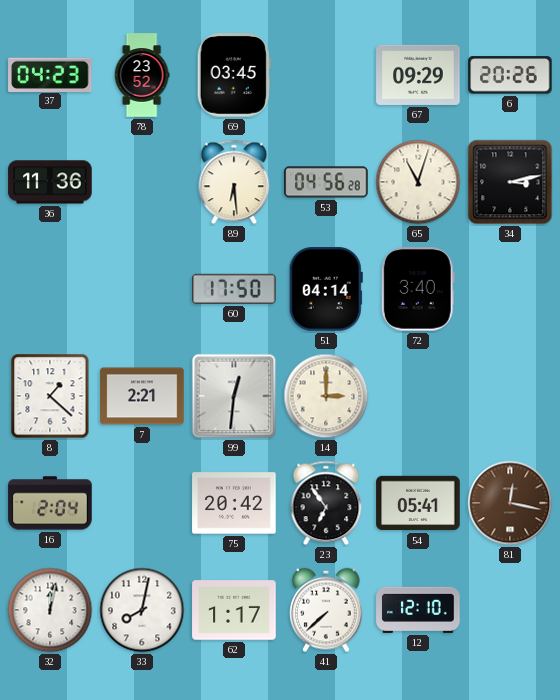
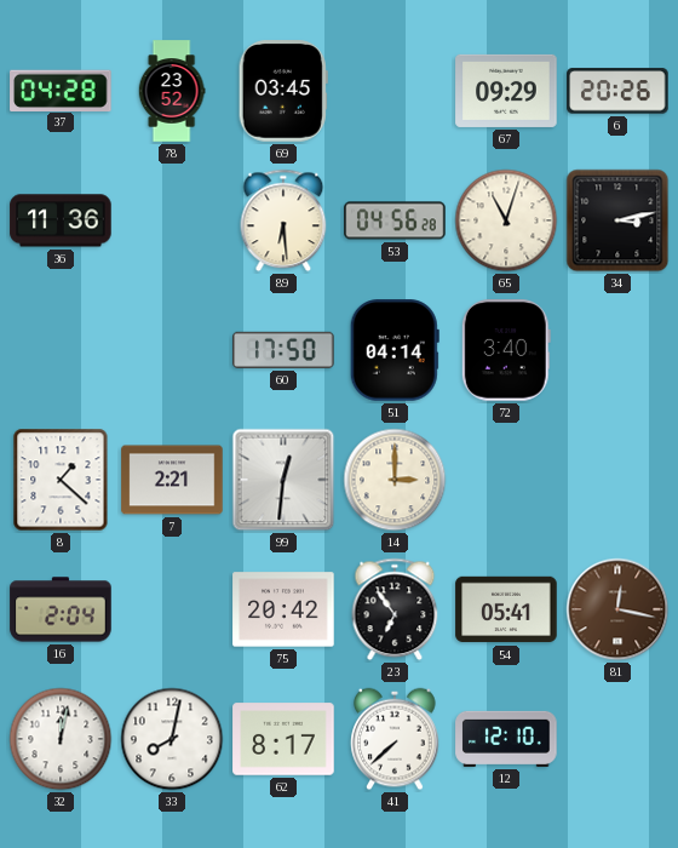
37: 04:23 -> 04:28
62: 1:17 -> 8:17
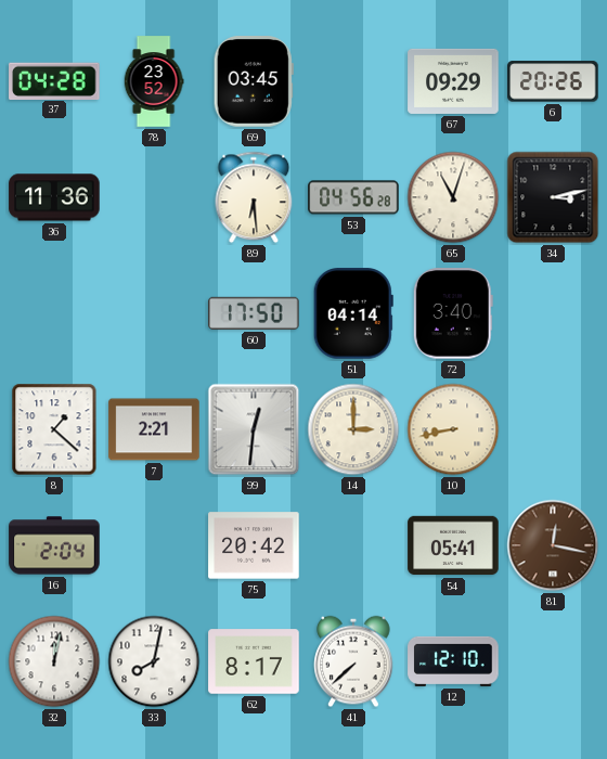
10: none -> 8:43
23: 6:54 -> none
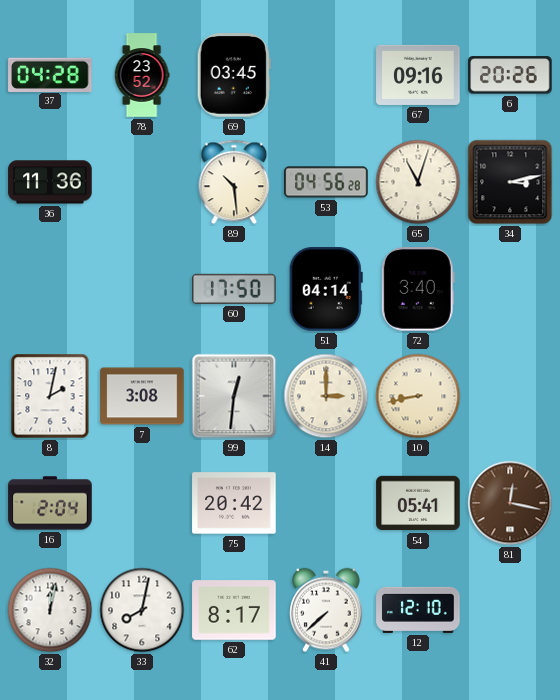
67: 09:29 -> 09:16
89: 6:29 -> 10:29
8: 1:22 -> 2:02
7: 2:21 -> 3:08
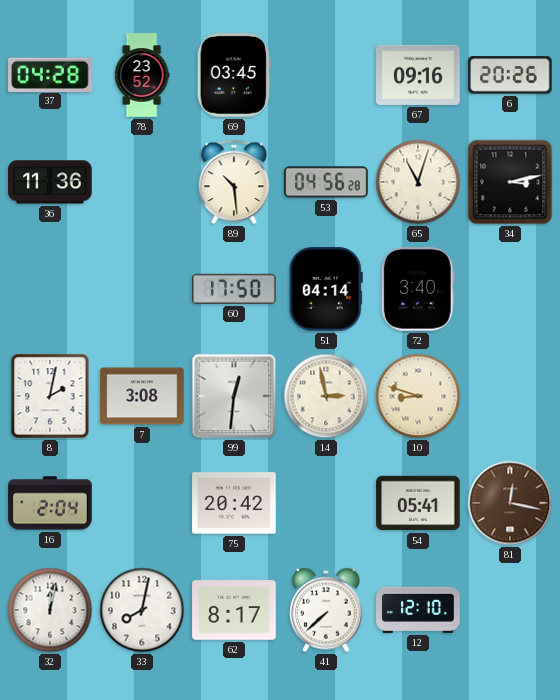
14: 3:00 -> 2:58
10: 8:43 -> 8:48
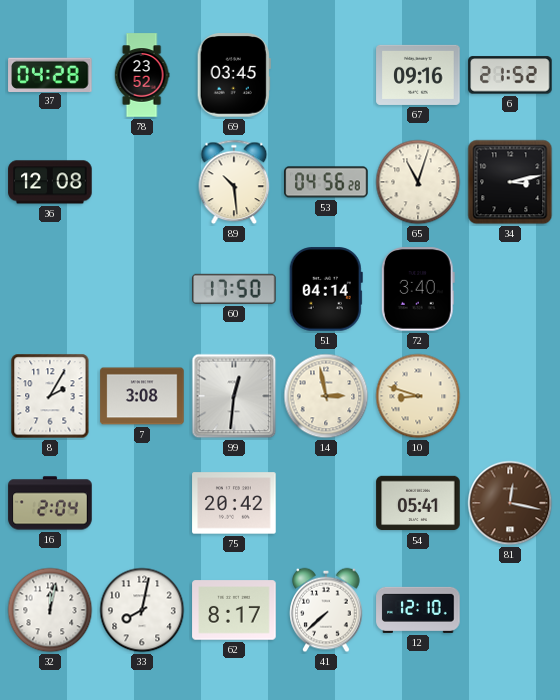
6: 20:26 -> 21:52
36: 11:36 -> 12:08
8: 2:02 -> 2:05
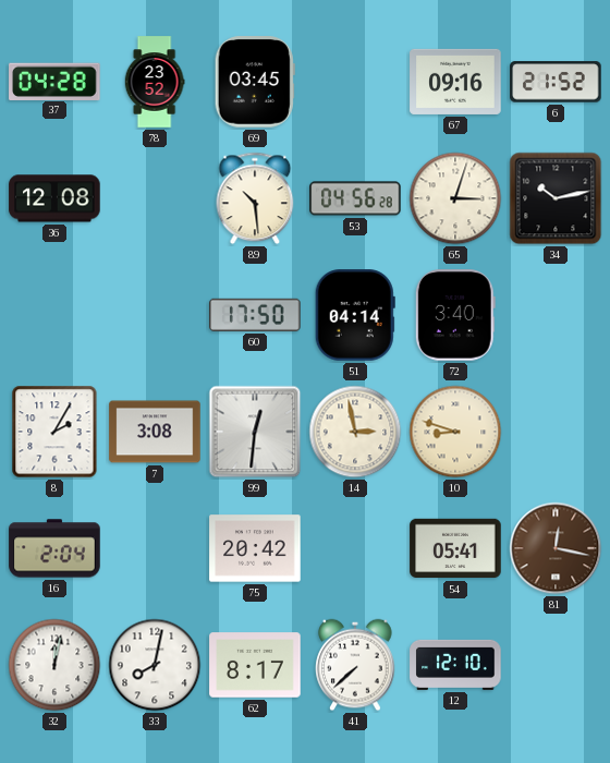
65: 11:03 -> 3:03
34: 3:13 -> 10:13
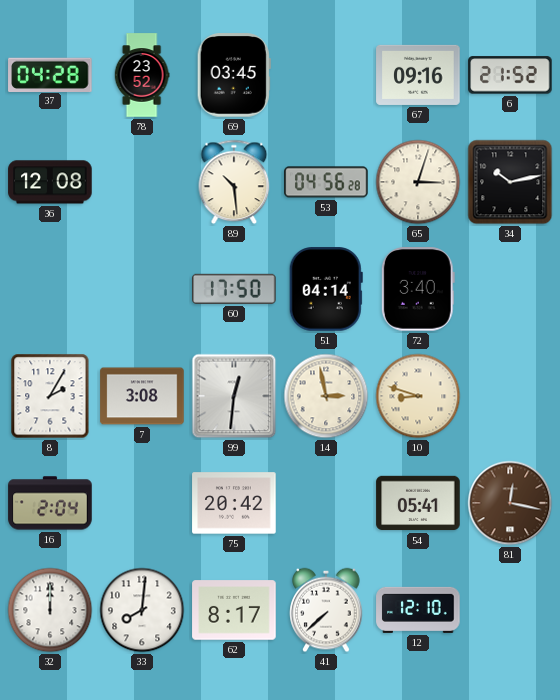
32: 12:02 -> 12:00
33: 8:02 -> 8:01
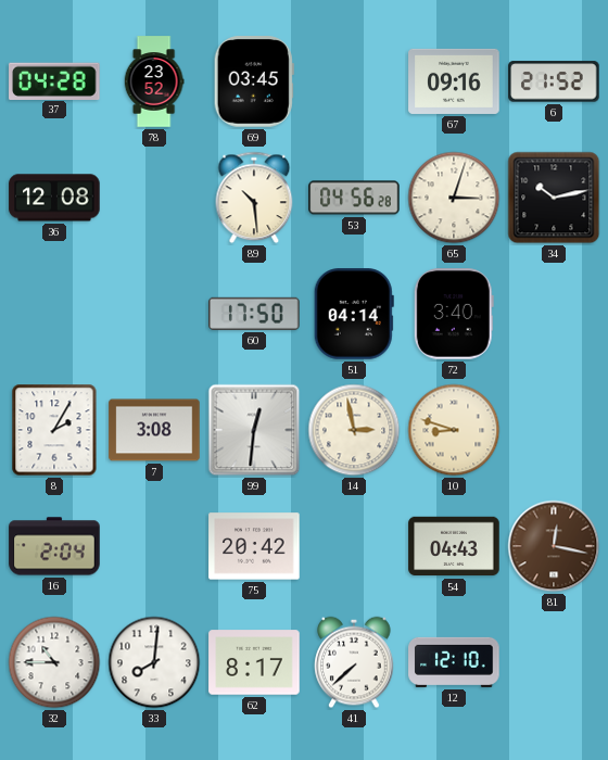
54: 05:41 -> 04:43
32: 12:00 -> 10:45
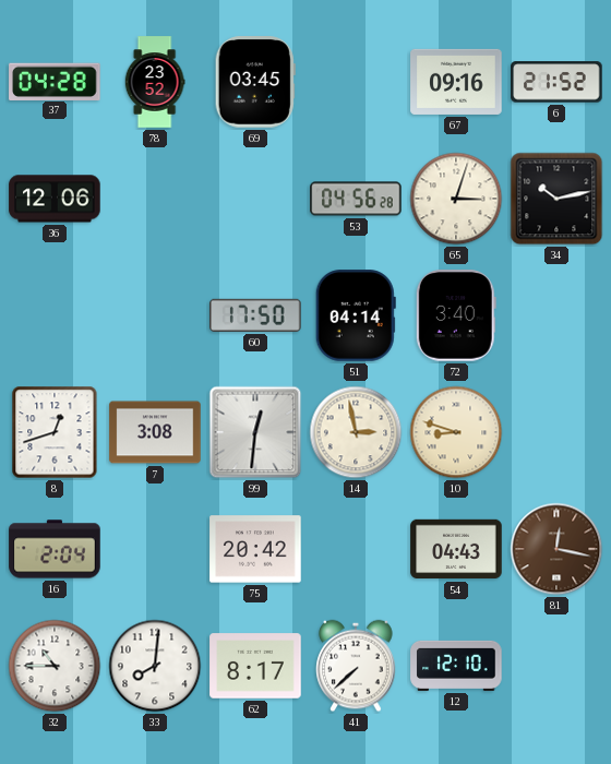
36: 12:08 -> 12:06
89: 10:29 -> none
8: 2:05 -> 12:42
